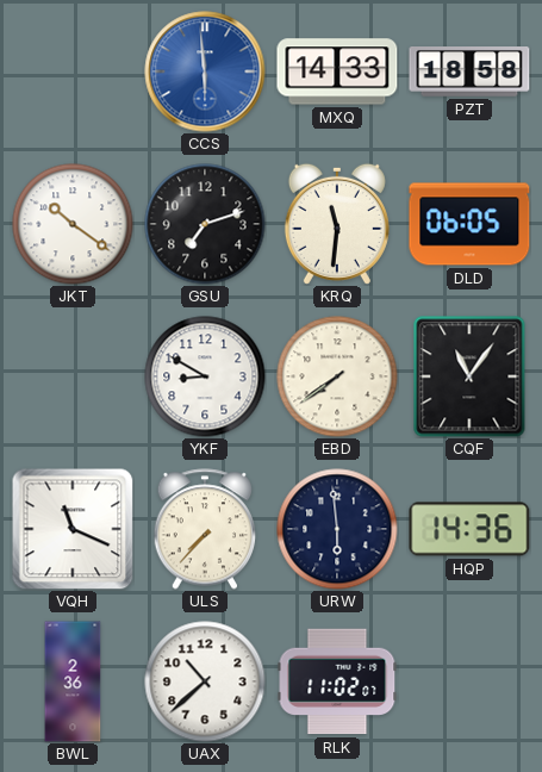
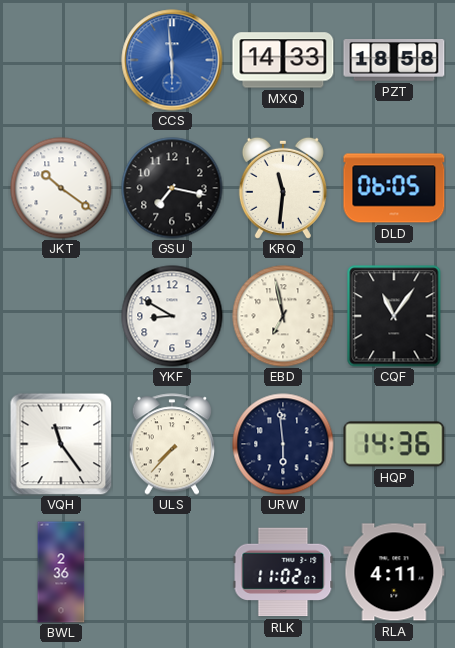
GSU: 7:12 -> 7:17
EBD: 7:39 -> 6:58
VQH: 11:19 -> 11:24
UAX: 10:38 -> none
RLA: none -> 4:11
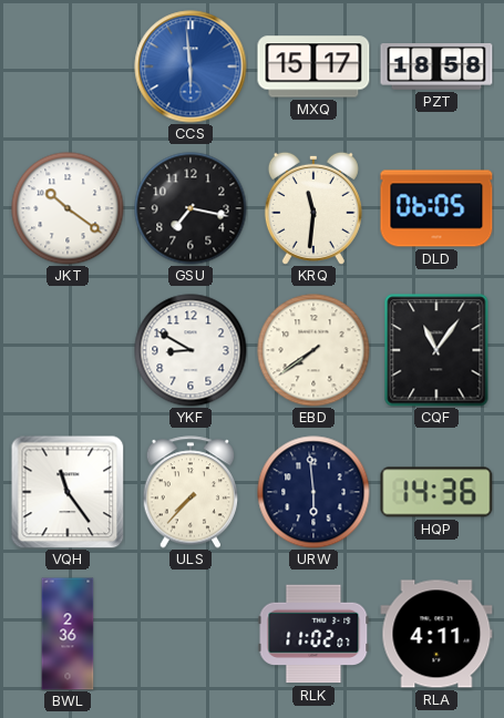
MXQ: 14:33 -> 15:17
EBD: 6:58 -> 7:39
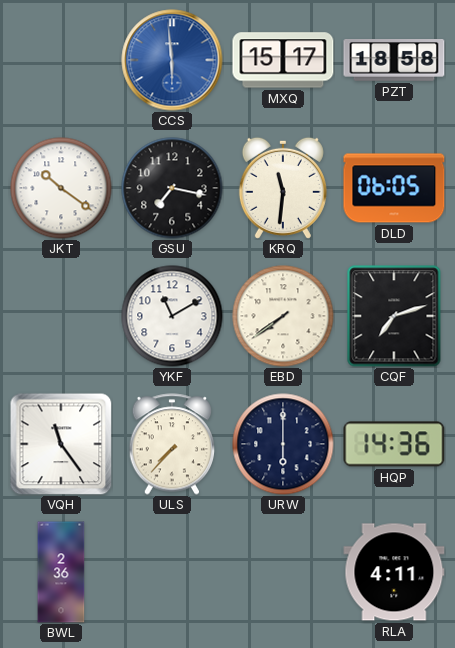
YKF: 8:50 -> 11:10
CQF: 11:06 -> 7:12
URW: 5:59 -> 6:00
RLK: 11:02 -> none
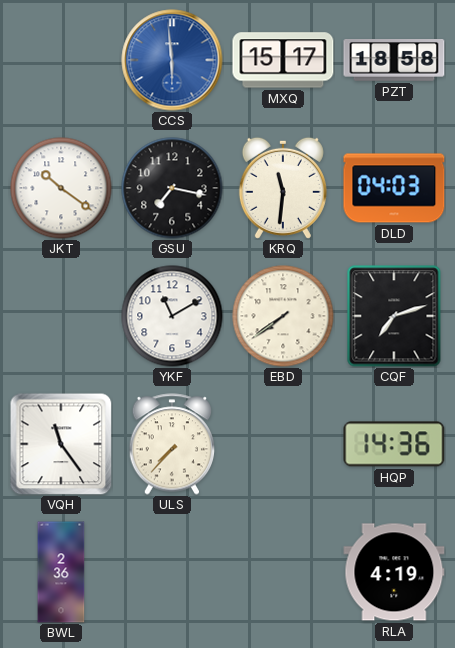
DLD: 06:05 -> 04:03
URW: 6:00 -> none
RLA: 4:11 -> 4:19
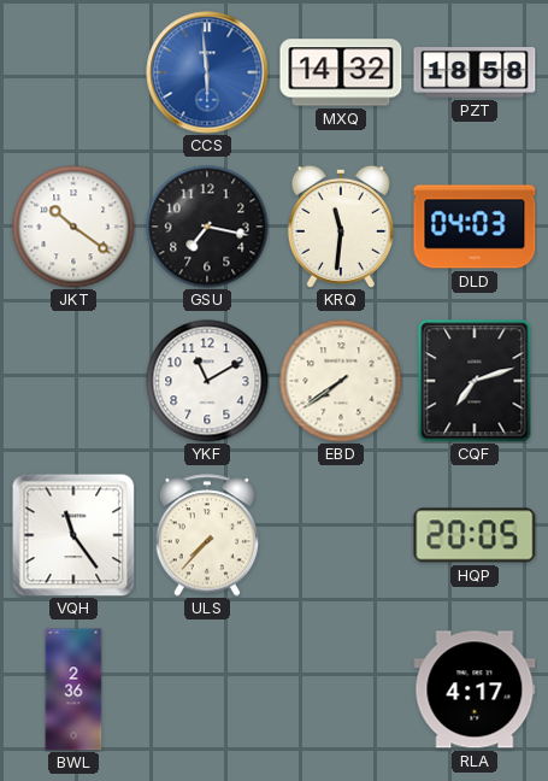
MXQ: 15:17 -> 14:32
HQP: 14:36 -> 20:05
RLA: 4:19 -> 4:17
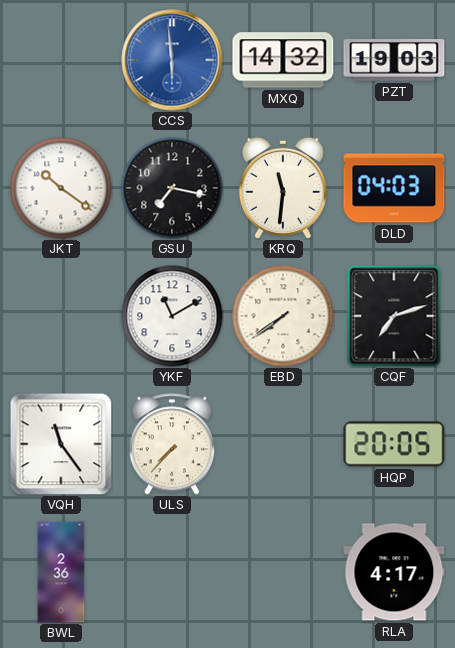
PZT: 18:58 -> 19:03
